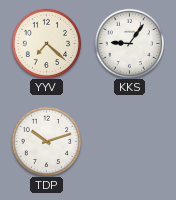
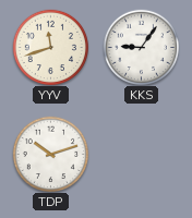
YYV: 7:22 -> 11:42
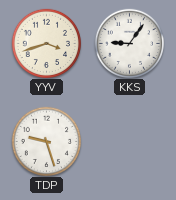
YYV: 11:42 -> 3:42
TDP: 10:12 -> 9:27
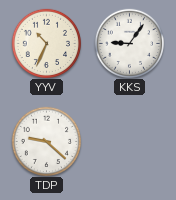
YYV: 3:42 -> 10:34
TDP: 9:27 -> 9:22
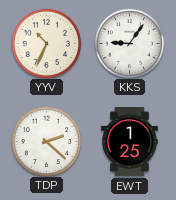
TDP: 9:22 -> 2:22
EWT: none -> 1:25
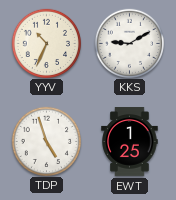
KKS: 9:06 -> 9:10
TDP: 2:22 -> 4:57
